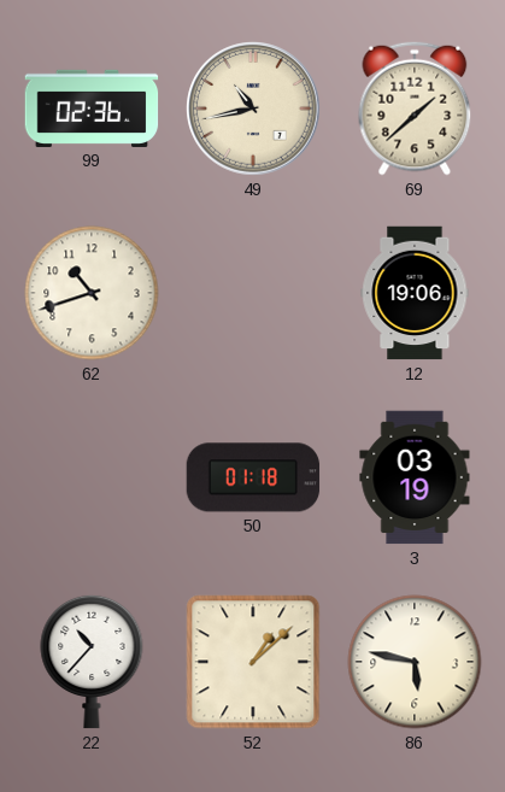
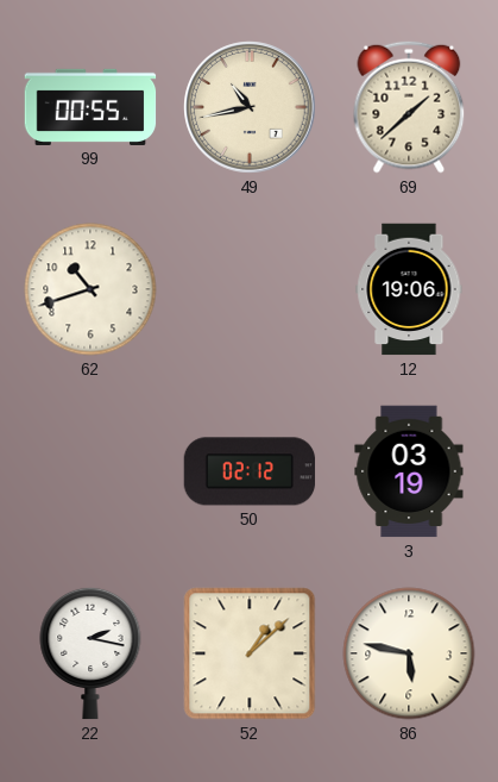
99: 02:36 -> 00:55
50: 01:18 -> 02:12
22: 10:37 -> 2:17
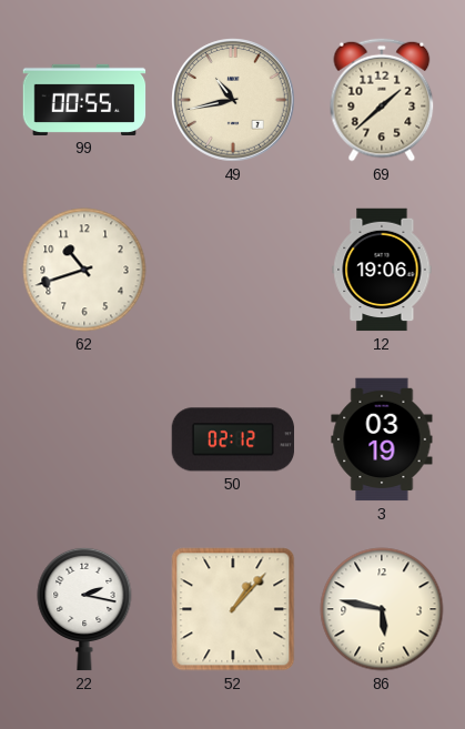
52: 1:08 -> 1:07
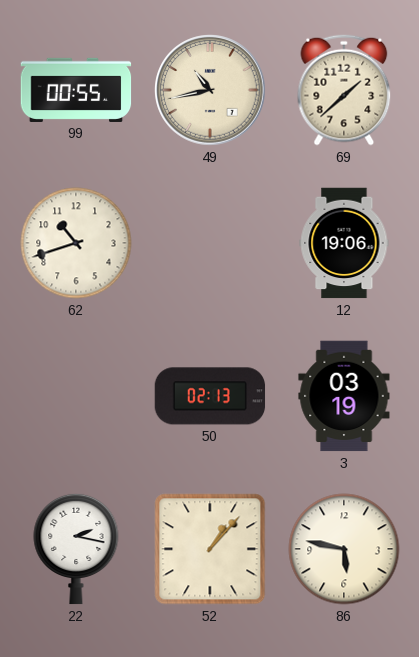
50: 02:12 -> 02:13
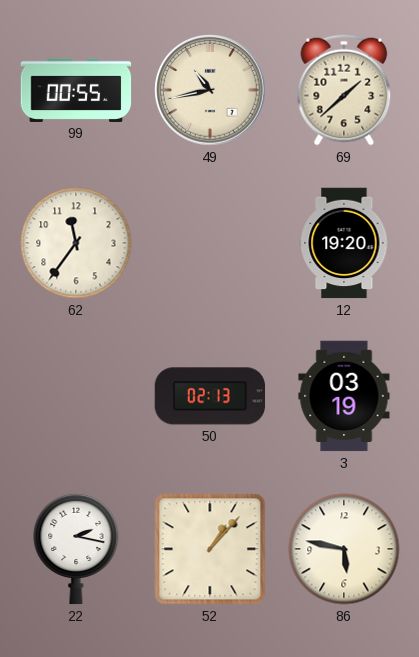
62: 10:42 -> 11:36
12: 19:06 -> 19:20
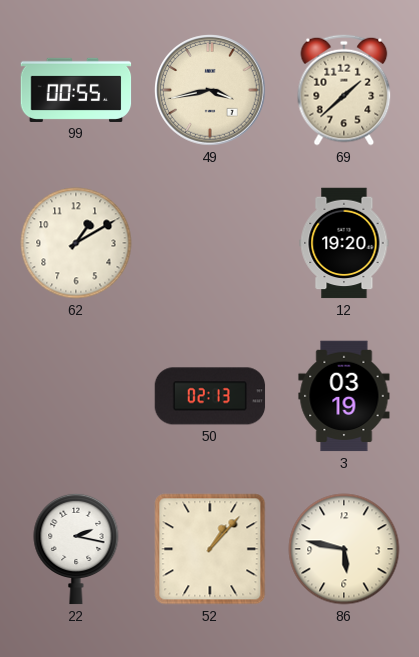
49: 10:43 -> 3:43
62: 11:36 -> 1:10
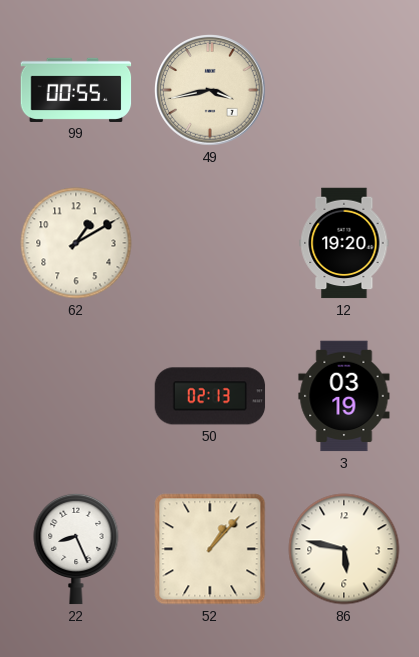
69: 1:38 -> none
22: 2:17 -> 8:26
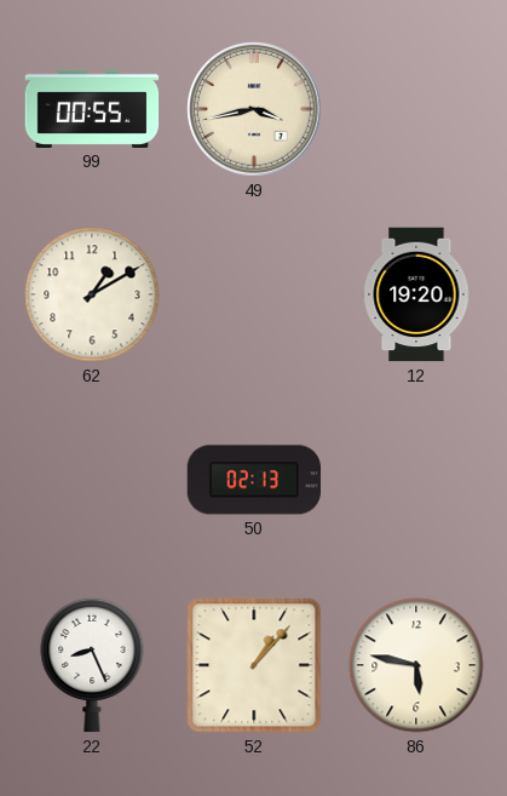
3: 03:19 -> none
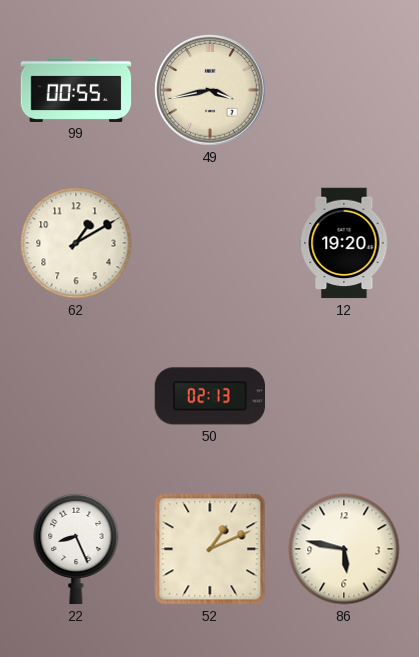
52: 1:07 -> 1:11
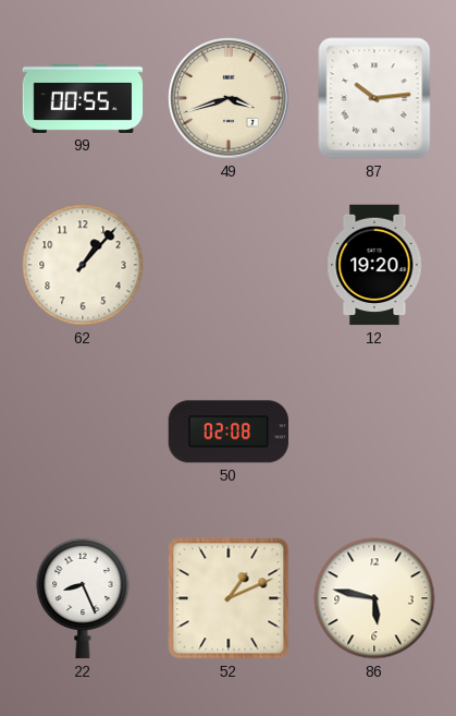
49: 3:43 -> 3:42
87: none -> 10:14
62: 1:10 -> 1:07
50: 02:13 -> 02:08
